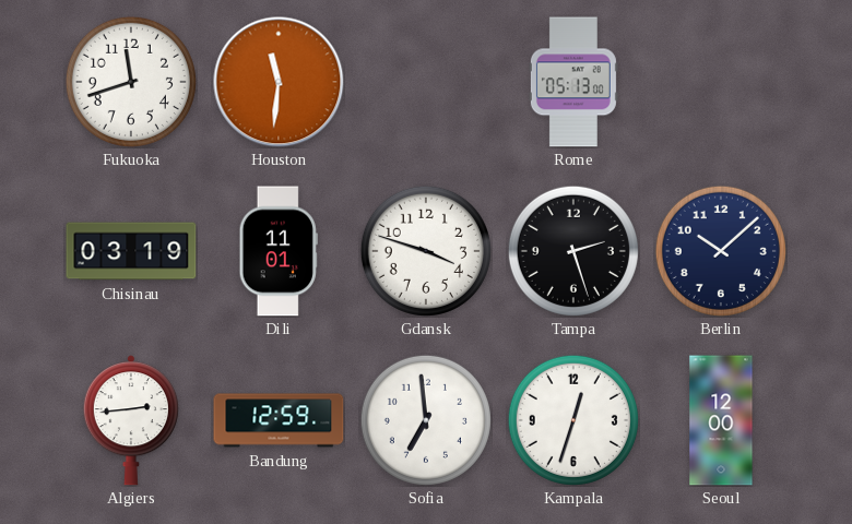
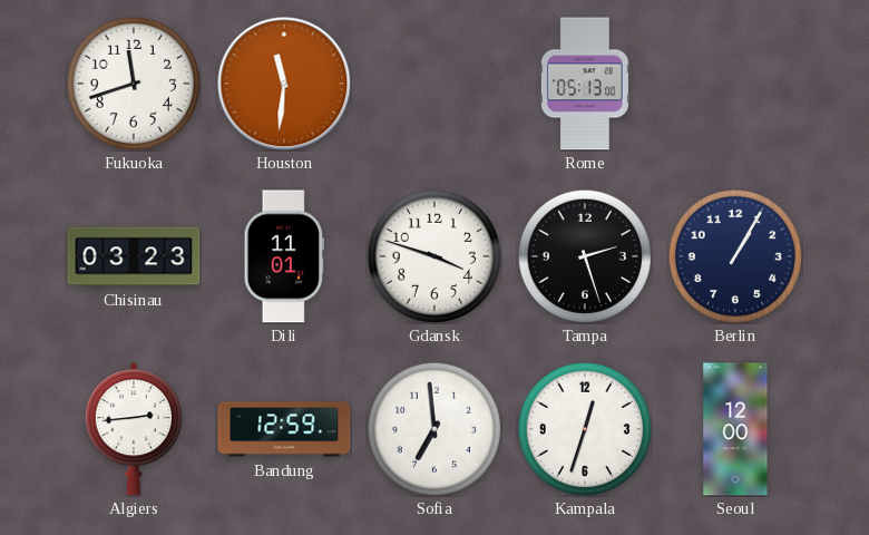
Chisinau: 03:19 -> 03:23
Berlin: 10:08 -> 1:05
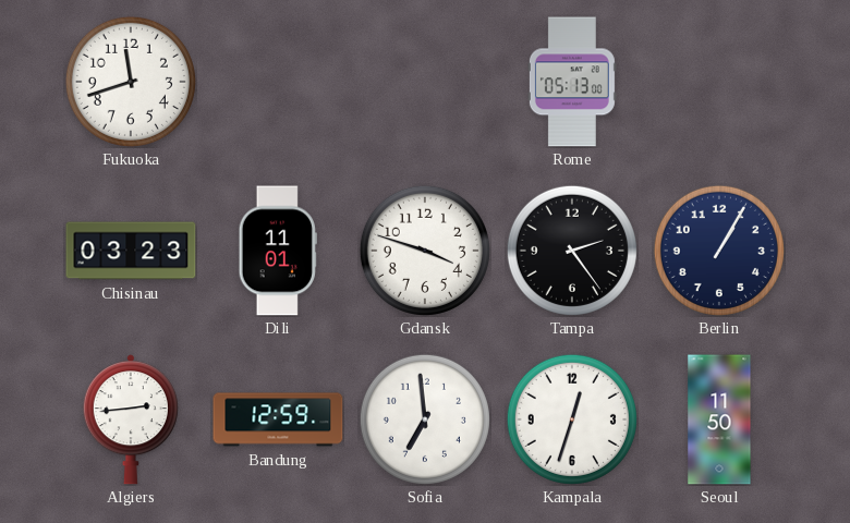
Houston: 11:31 -> none
Tampa: 2:27 -> 2:24
Seoul: 12:00 -> 11:50
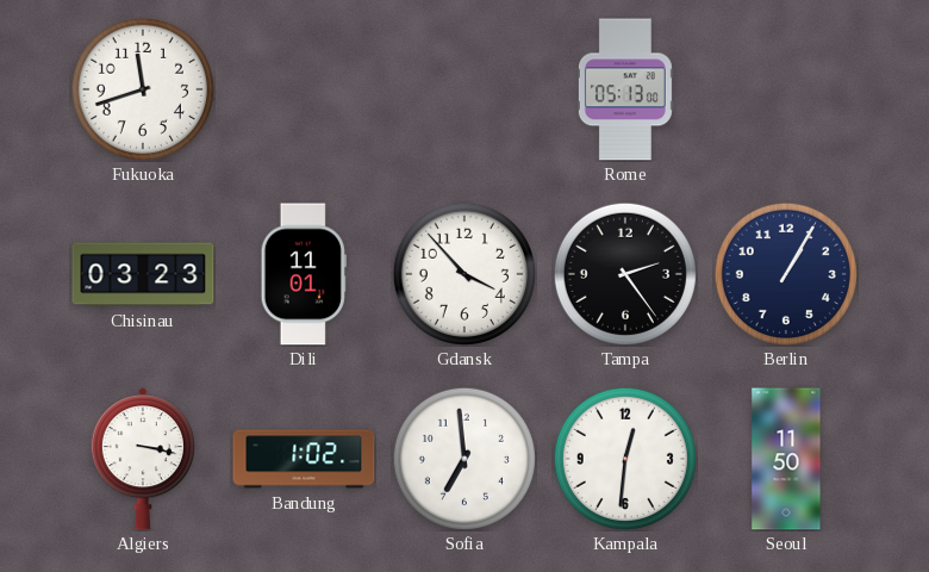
Gdansk: 3:48 -> 3:53
Algiers: 2:44 -> 3:17
Bandung: 12:59 -> 1:02
Kampala: 12:33 -> 12:31
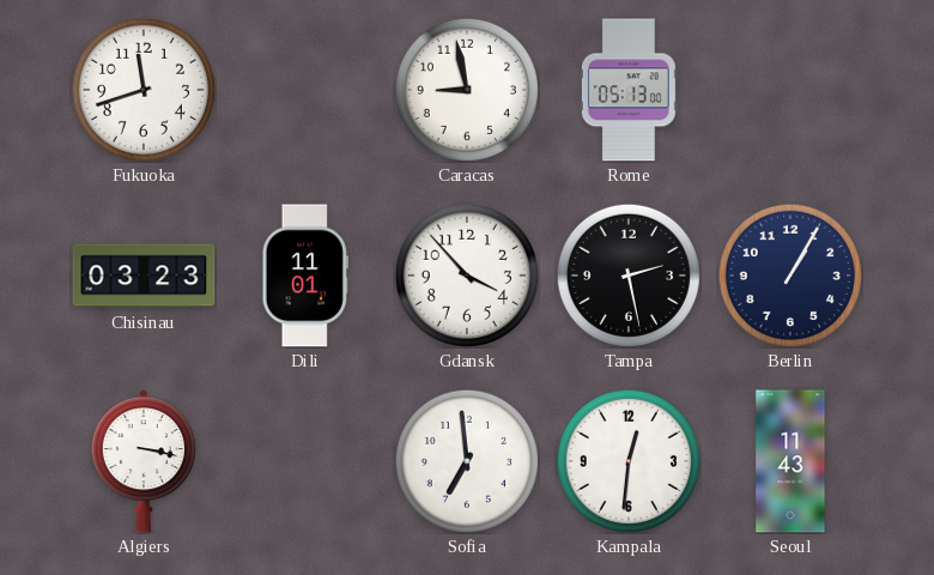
Caracas: none -> 8:58
Tampa: 2:24 -> 2:28
Bandung: 1:02 -> none
Seoul: 11:50 -> 11:43
